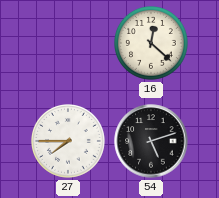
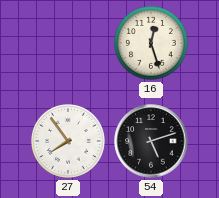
16: 12:22 -> 12:27
27: 7:45 -> 7:54
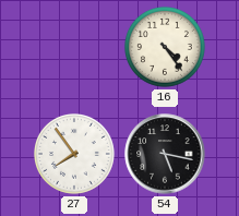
16: 12:27 -> 4:24
54: 5:12 -> 5:17
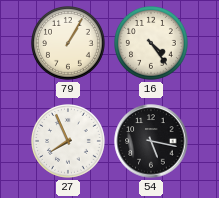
79: none -> 1:05
27: 7:54 -> 7:56
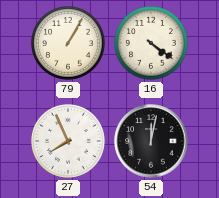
16: 4:24 -> 4:21
54: 5:17 -> 12:02
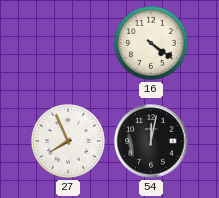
79: 1:05 -> none
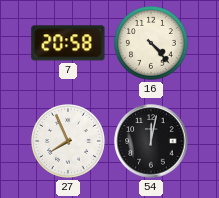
7: none -> 20:58
16: 4:21 -> 4:23
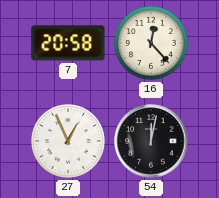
16: 4:23 -> 12:23
27: 7:56 -> 12:56
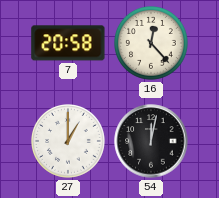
27: 12:56 -> 1:00
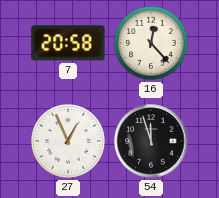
27: 1:00 -> 12:56
54: 12:02 -> 11:57
